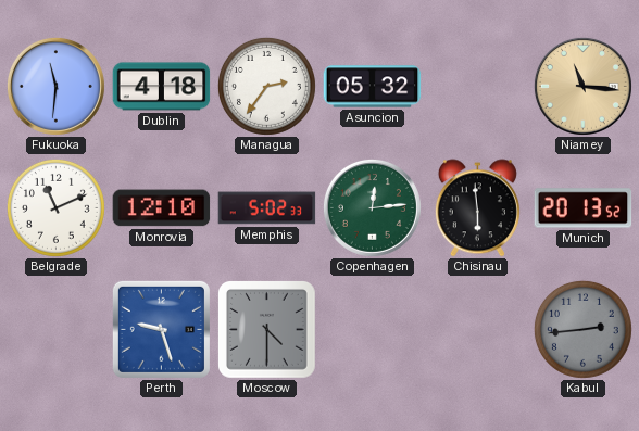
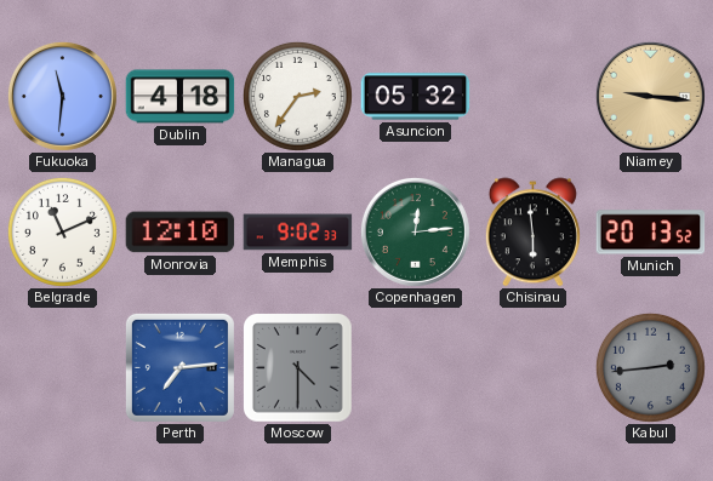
Niamey: 11:16 -> 9:16
Memphis: 5:02 -> 9:02
Perth: 9:27 -> 7:14
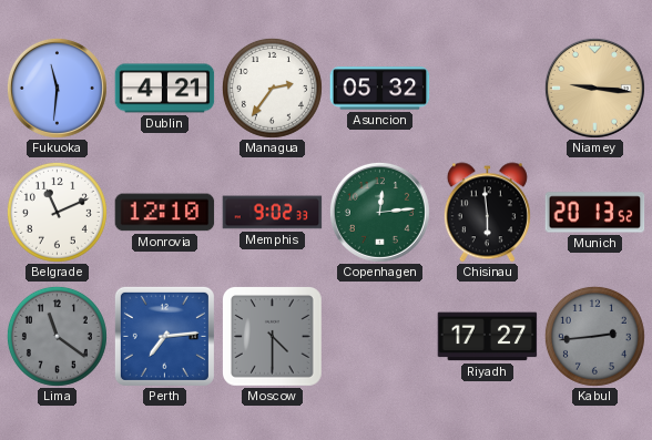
Dublin: 4:18 -> 4:21
Lima: none -> 11:21
Riyadh: none -> 17:27
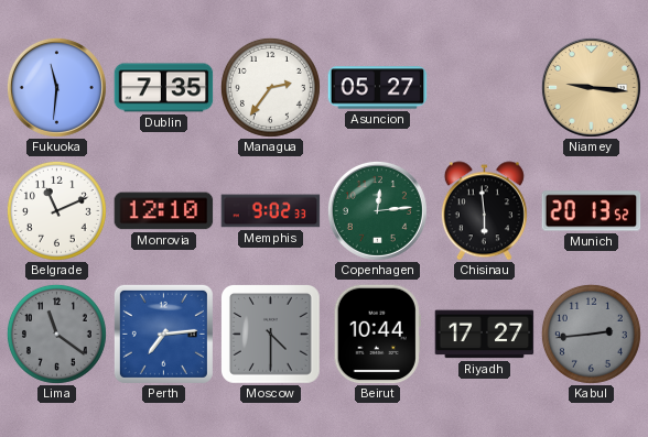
Dublin: 4:21 -> 7:35
Asuncion: 05:32 -> 05:27
Beirut: none -> 10:44
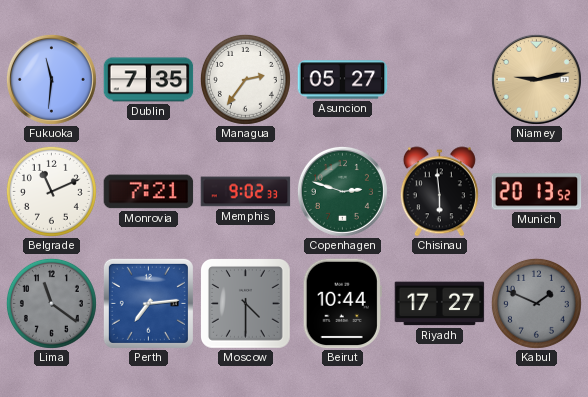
Niamey: 9:16 -> 9:13
Monrovia: 12:10 -> 7:21
Copenhagen: 12:14 -> 2:48
Kabul: 2:44 -> 1:49
